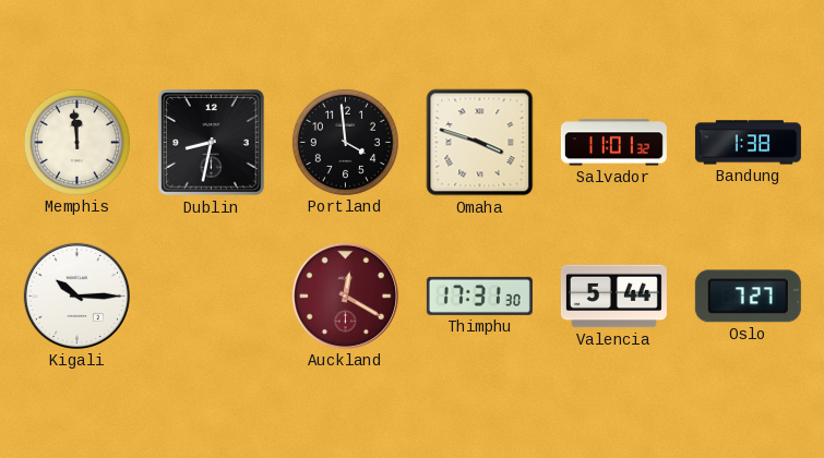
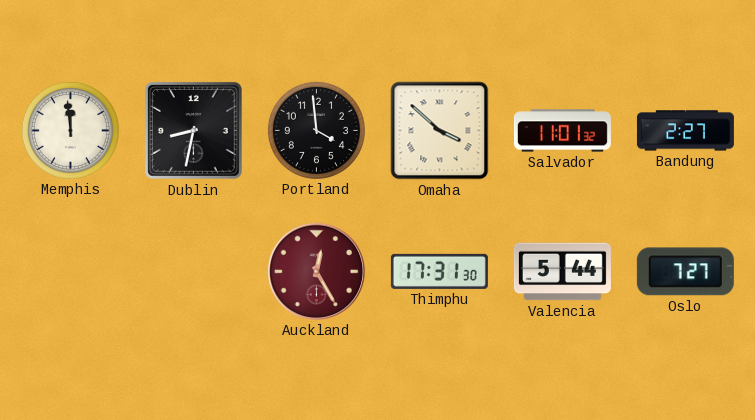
Omaha: 3:48 -> 3:52
Bandung: 1:38 -> 2:27
Kigali: 10:15 -> none
Auckland: 12:20 -> 12:25
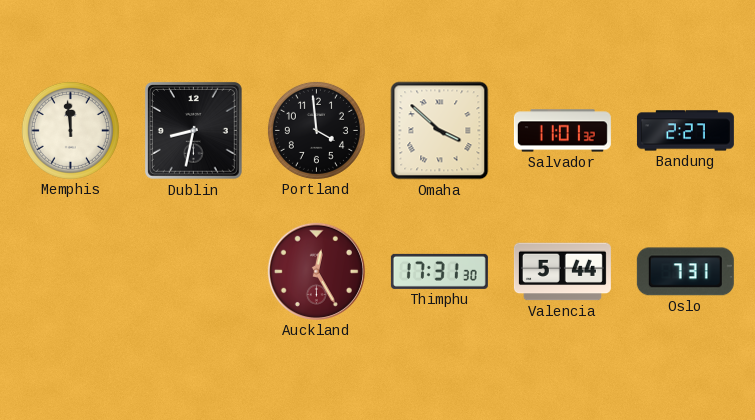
Oslo: 7:27 -> 7:31
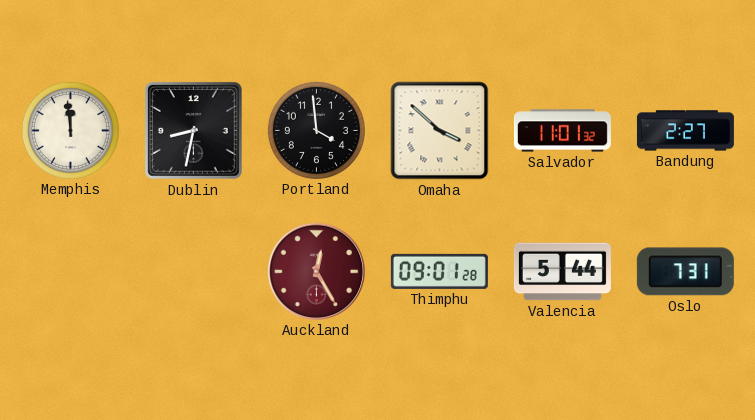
Thimphu: 17:31 -> 09:01
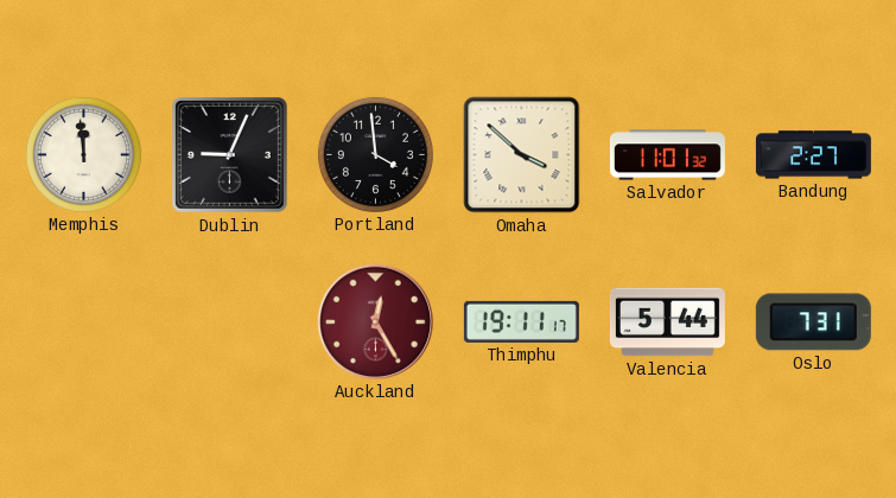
Dublin: 8:32 -> 9:04
Thimphu: 09:01 -> 19:11
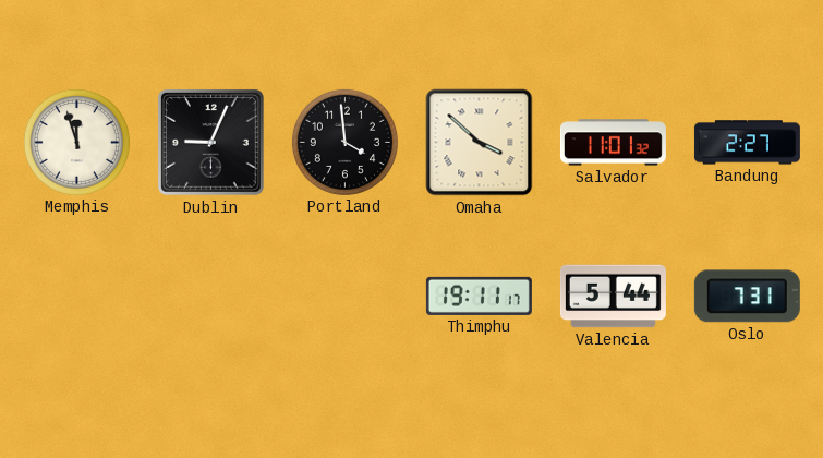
Memphis: 11:59 -> 11:57
Auckland: 12:25 -> none
